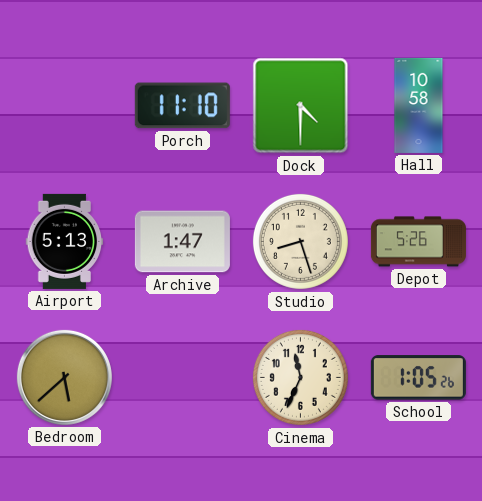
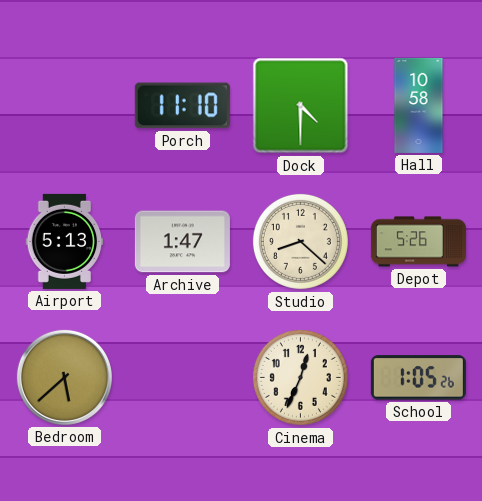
Studio: 8:27 -> 8:22
Cinema: 11:34 -> 12:34
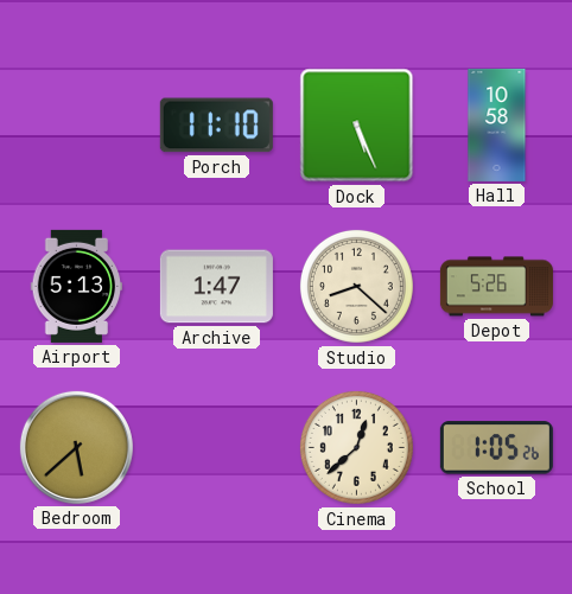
Dock: 4:30 -> 5:26
Cinema: 12:34 -> 12:38
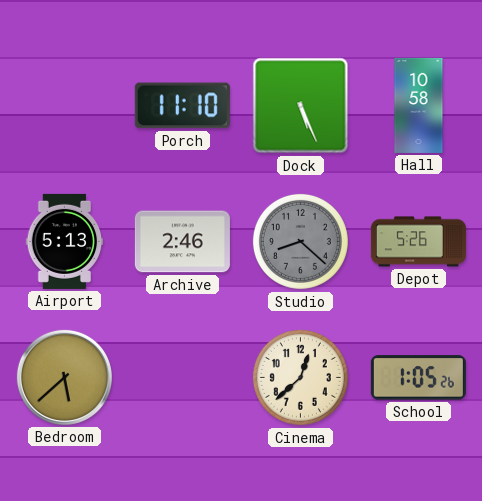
Archive: 1:47 -> 2:46
Studio dial: cream -> grey
